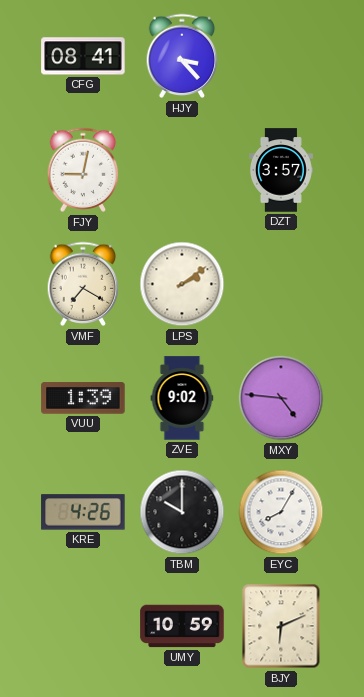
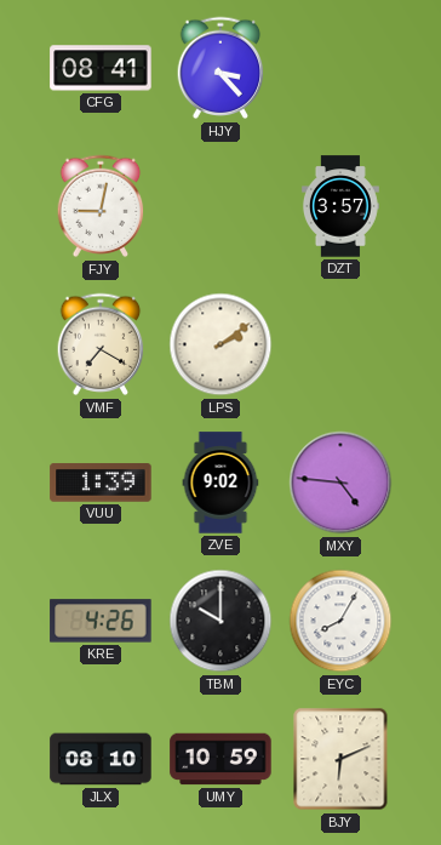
JLX: none -> 08:10
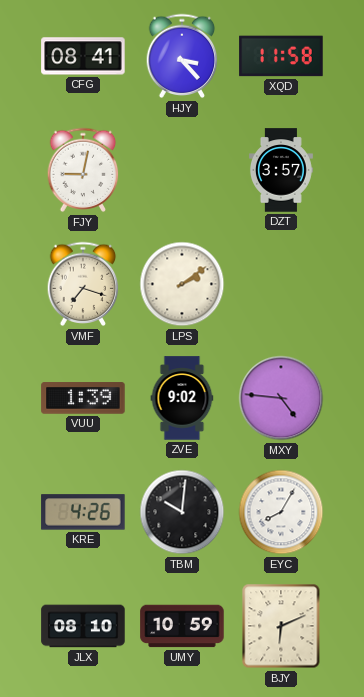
XQD: none -> 11:58
VMF: 7:20 -> 7:18
TBM: 10:00 -> 10:01
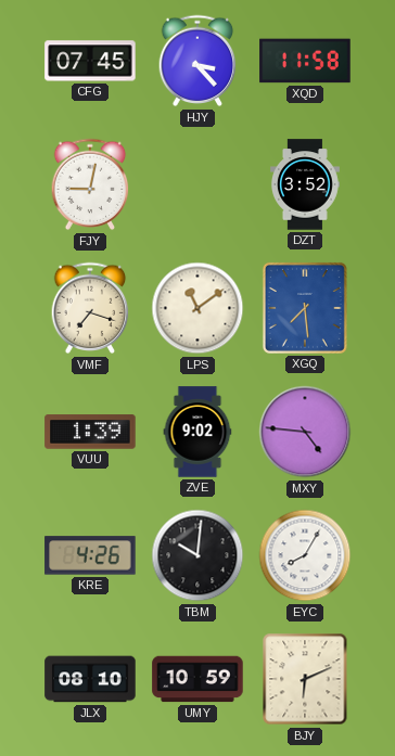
CFG: 08:41 -> 07:45
DZT: 3:57 -> 3:52
LPS: 2:09 -> 11:09
XGQ: none -> 7:29
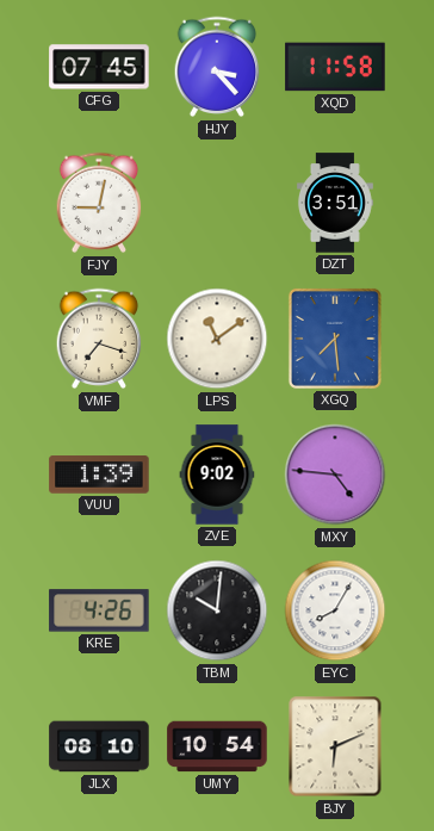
DZT: 3:52 -> 3:51
UMY: 10:59 -> 10:54
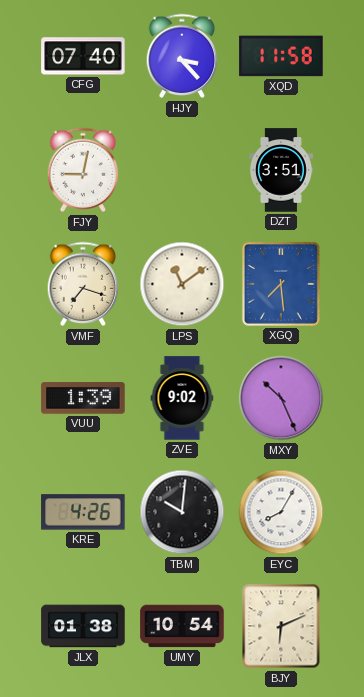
CFG: 07:45 -> 07:40
MXY: 4:46 -> 10:26
JLX: 08:10 -> 01:38
